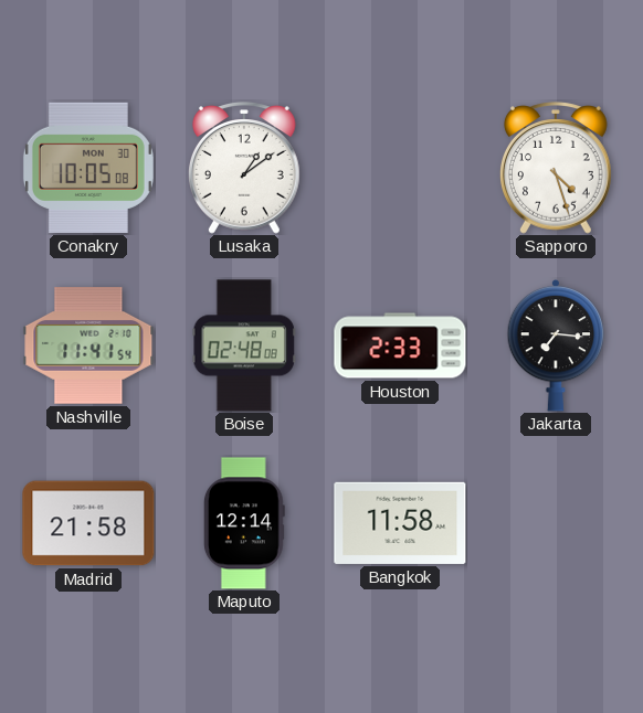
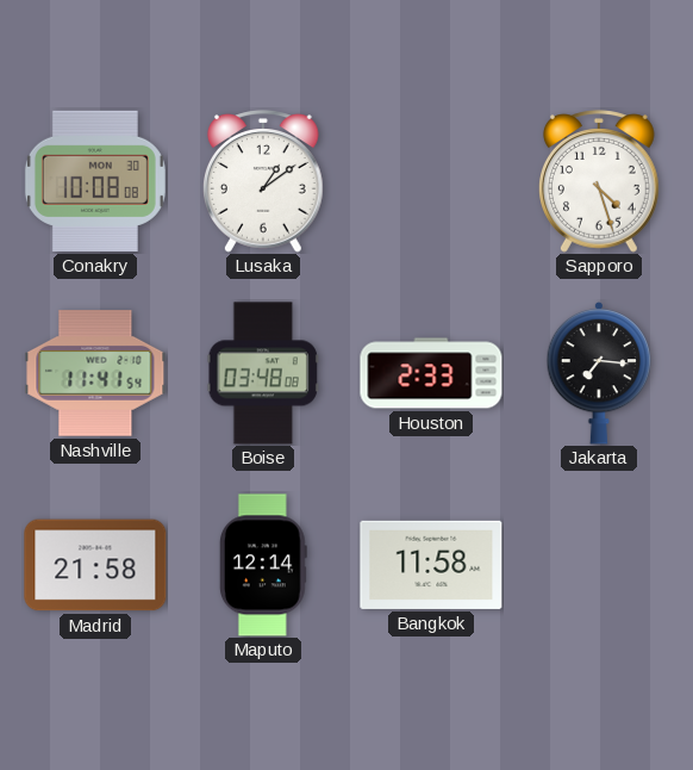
Conakry: 10:05 -> 10:08
Boise: 02:48 -> 03:48
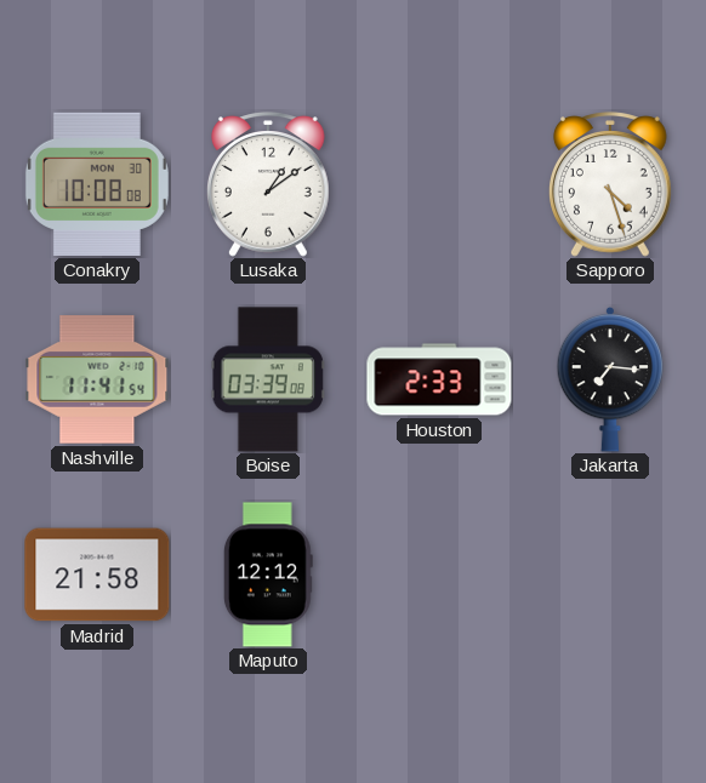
Boise: 03:48 -> 03:39
Maputo: 12:14 -> 12:12
Bangkok: 11:58 -> none
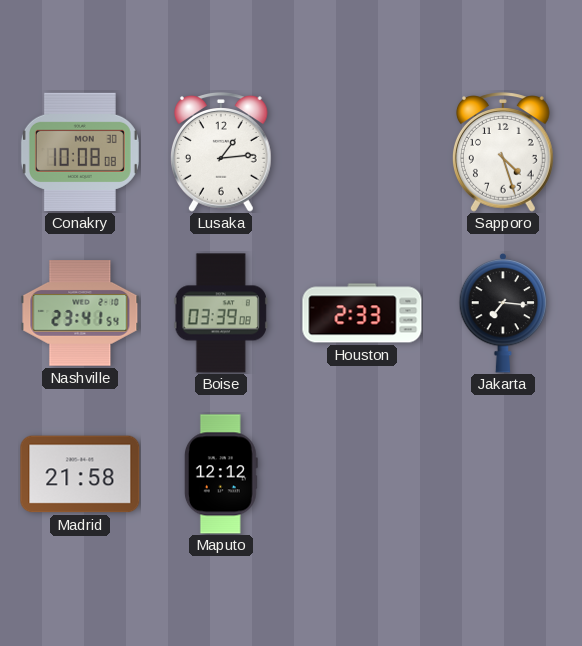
Lusaka: 1:09 -> 1:14
Nashville: 11:41 -> 23:41
